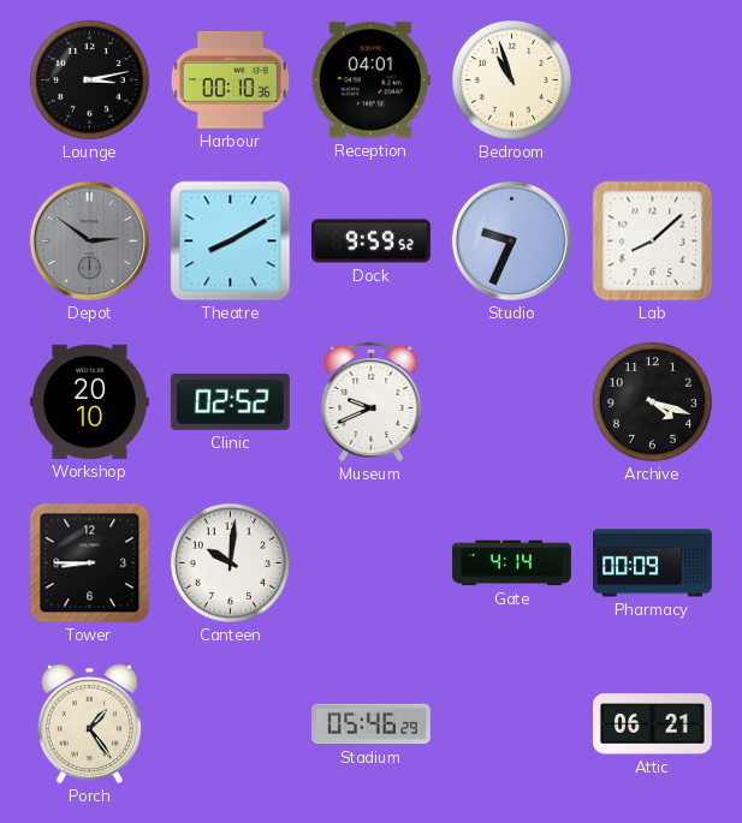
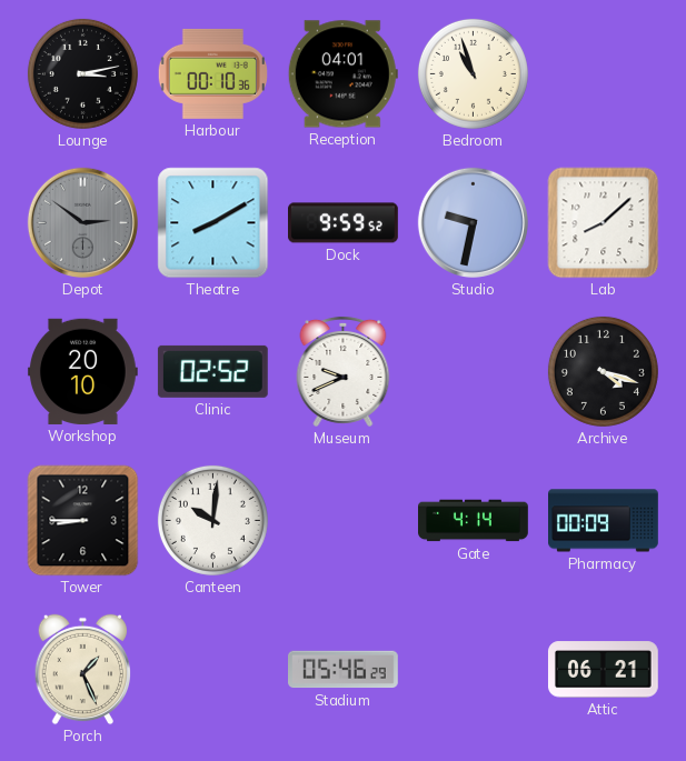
Studio: 9:34 -> 9:32
Porch: 1:24 -> 1:26
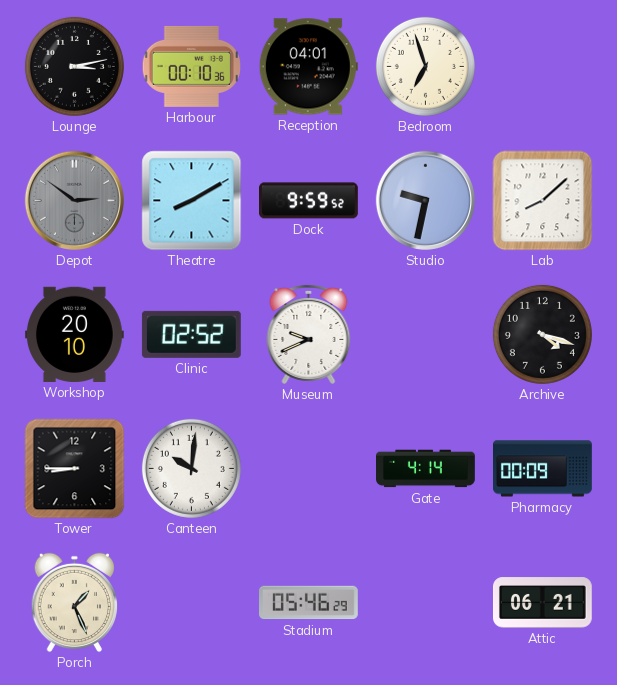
Bedroom: 10:57 -> 6:57
